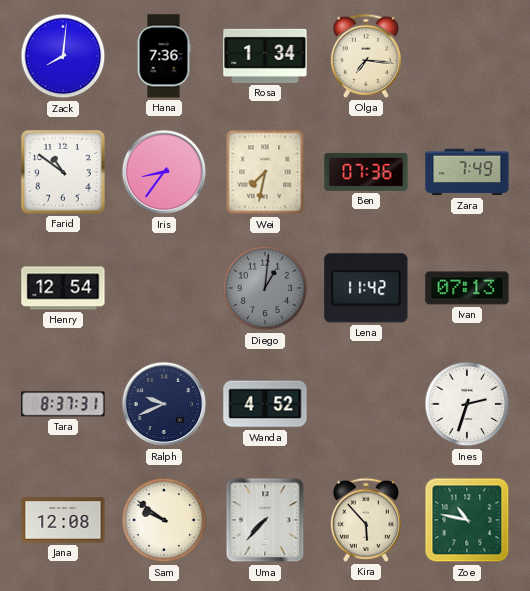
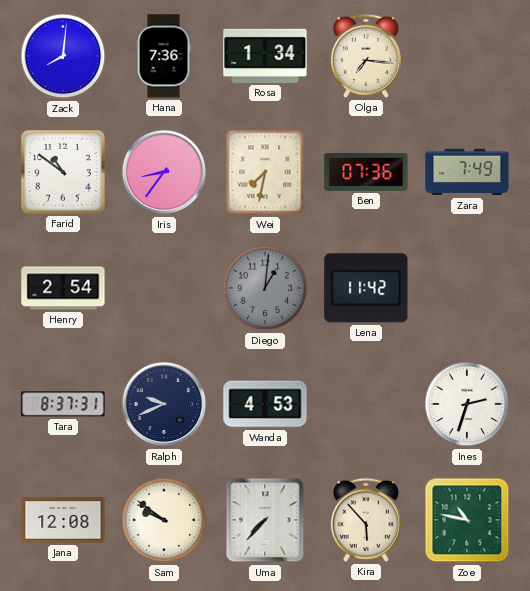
Henry: 12:54 -> 2:54
Ivan: 07:13 -> none
Wanda: 4:52 -> 4:53
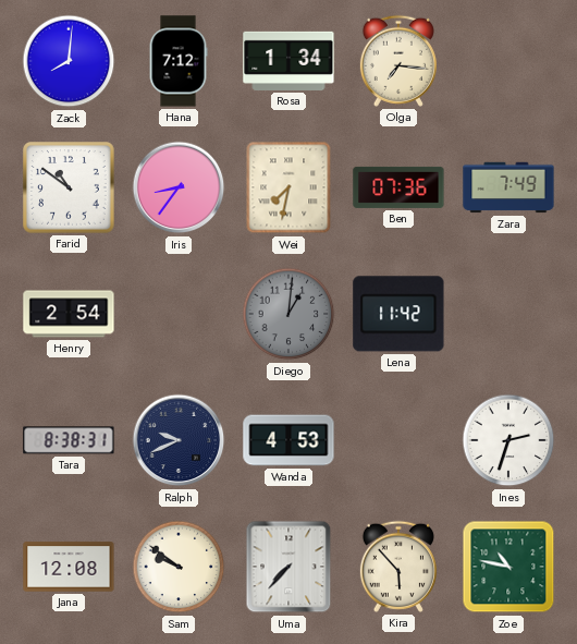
Hana: 7:36 -> 7:12
Tara: 8:37 -> 8:38
